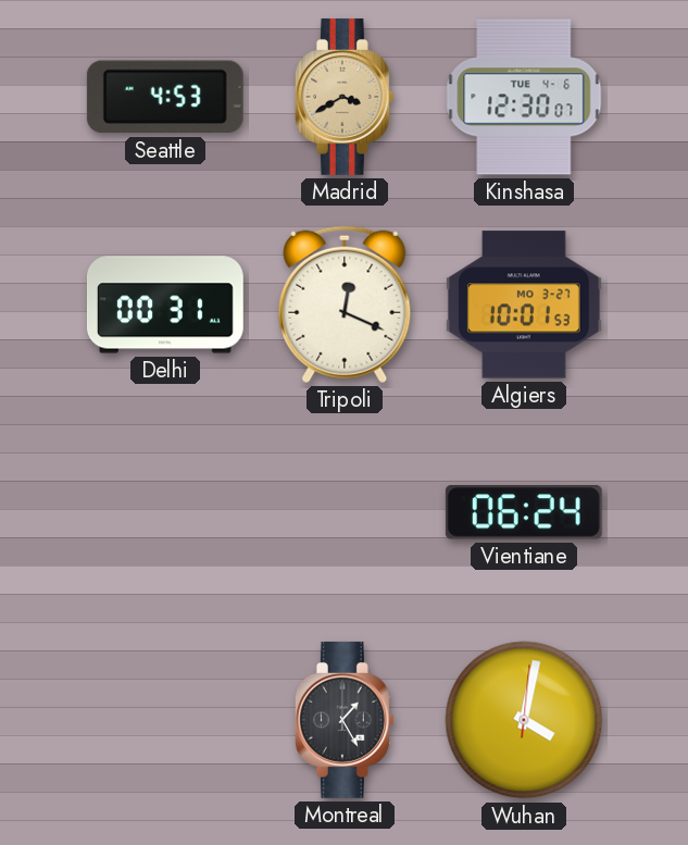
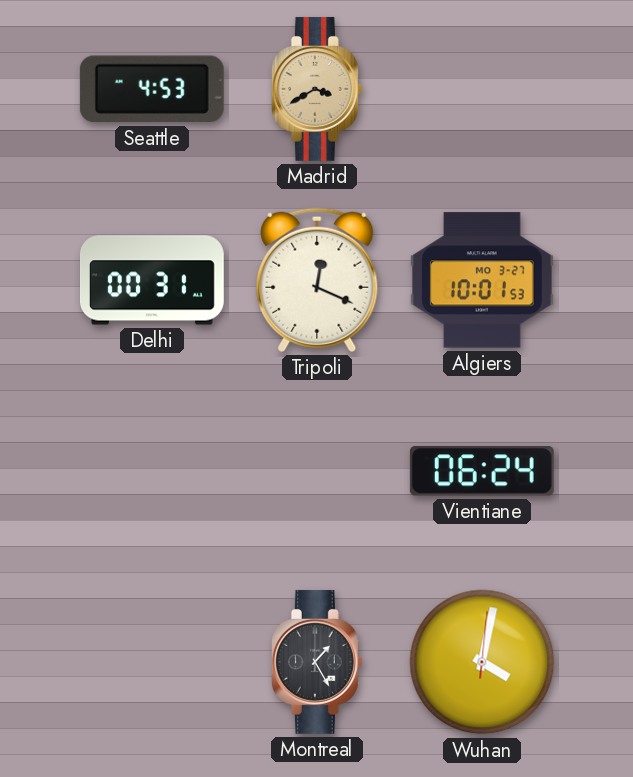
Kinshasa: 12:30 -> none
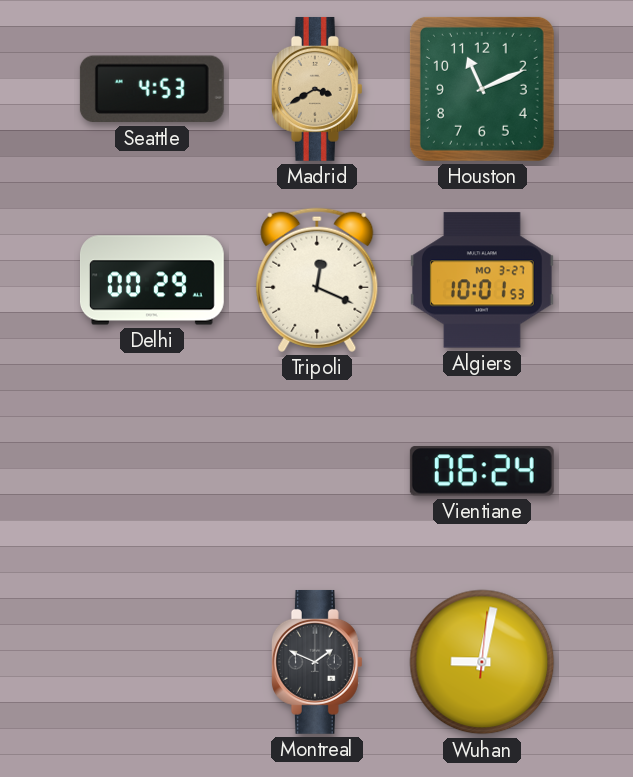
Houston: none -> 11:11
Delhi: 00:31 -> 00:29
Montreal: 1:25 -> 1:49
Wuhan: 4:02 -> 9:02
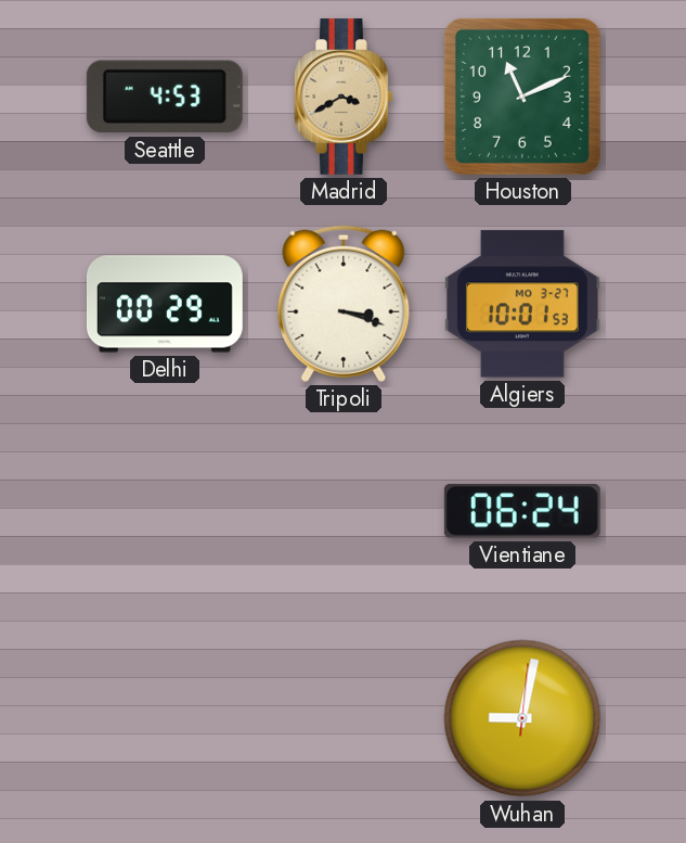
Tripoli: 12:19 -> 3:18
Montreal: 1:49 -> none
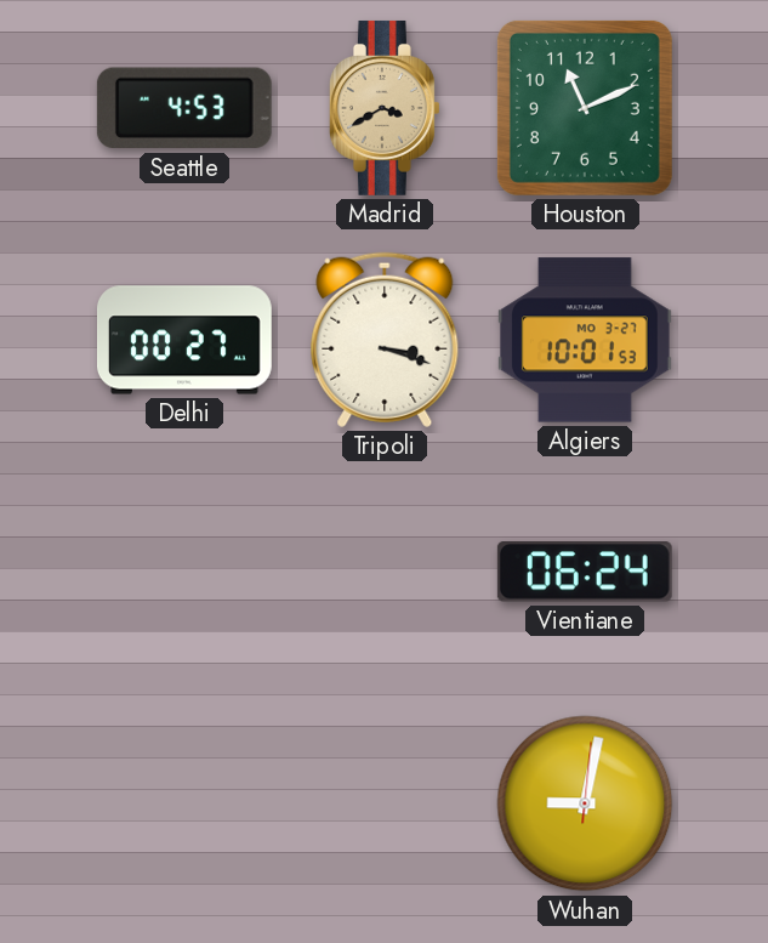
Delhi: 00:29 -> 00:27
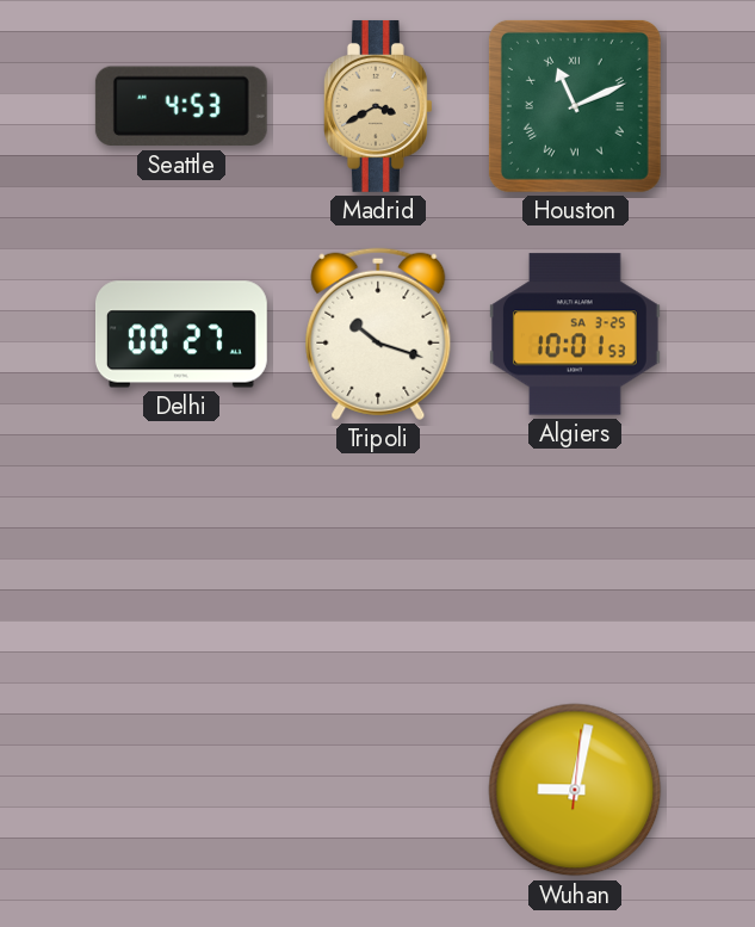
Houston numerals: Arabic -> Roman
Tripoli: 3:18 -> 10:18
Algiers date: MO 3-27 -> SA 3-25
Vientiane: 06:24 -> none
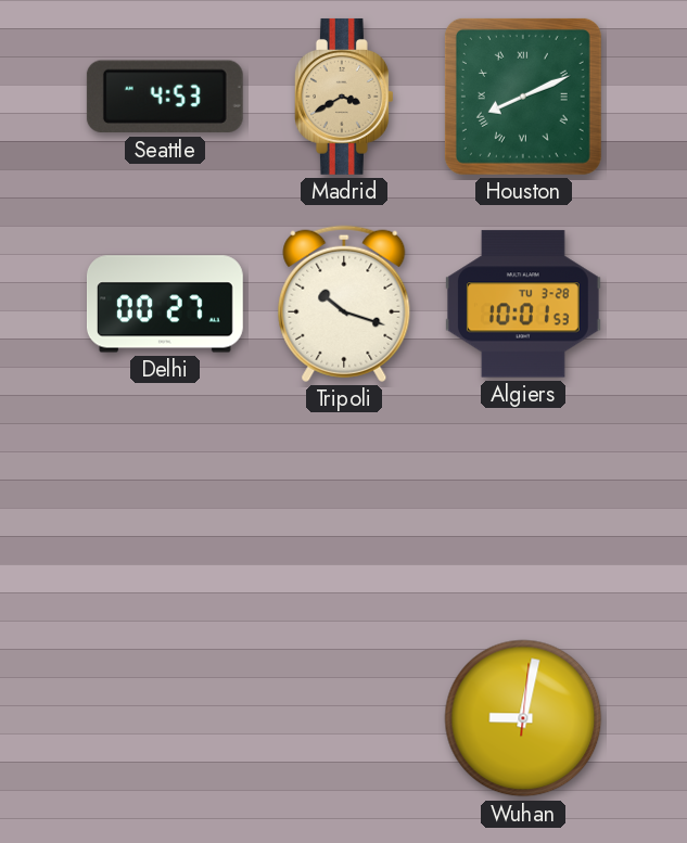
Houston: 11:11 -> 8:11
Algiers date: SA 3-25 -> TU 3-28
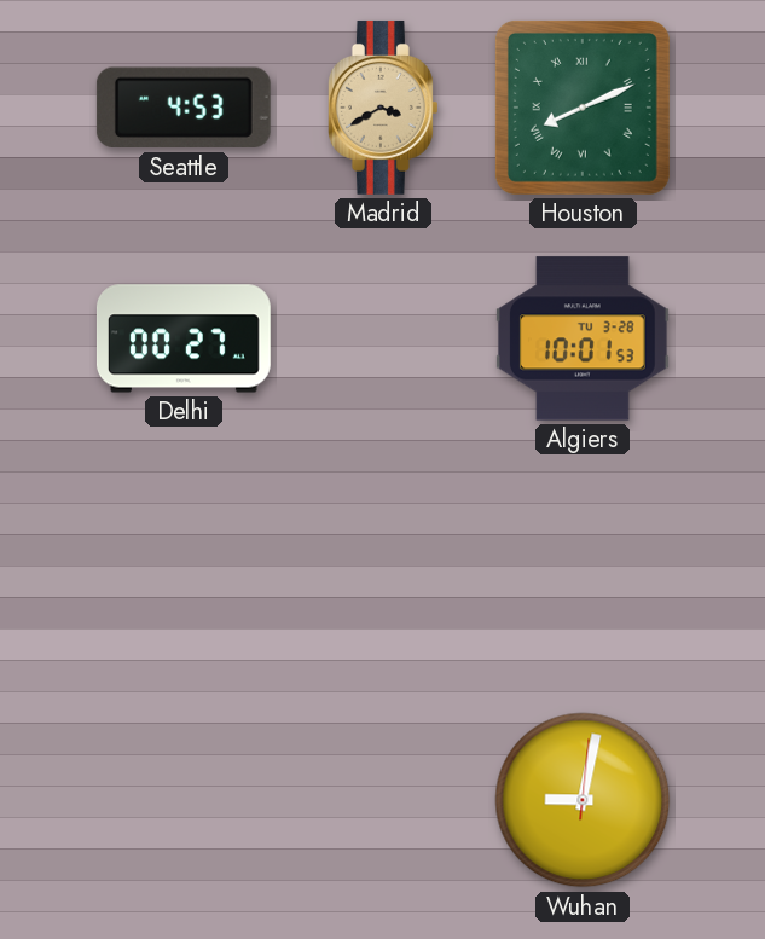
Tripoli: 10:18 -> none
